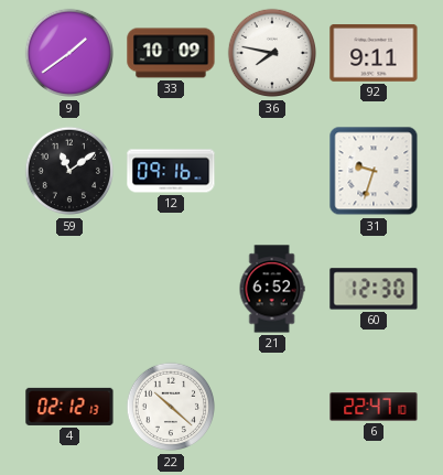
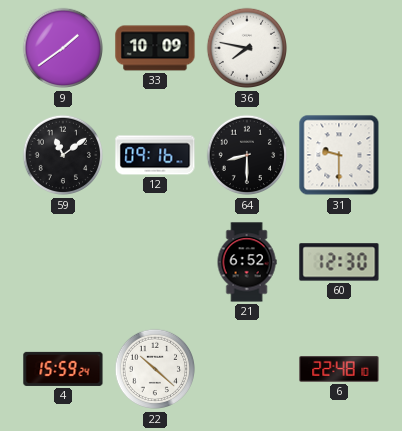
92: 9:11 -> none
64: none -> 8:30
31: 9:33 -> 9:30
4: 02:12 -> 15:59
6: 22:47 -> 22:48
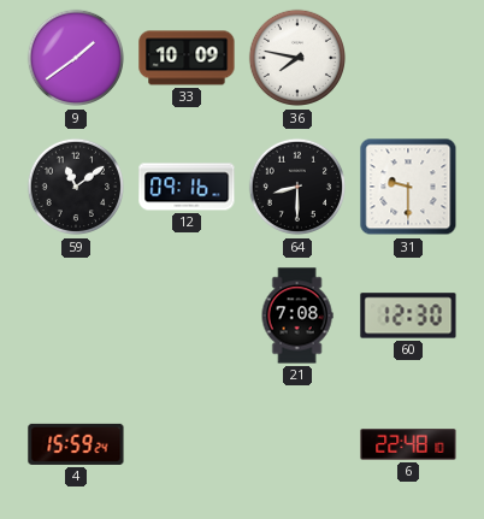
21: 6:52 -> 7:08
22: 10:22 -> none
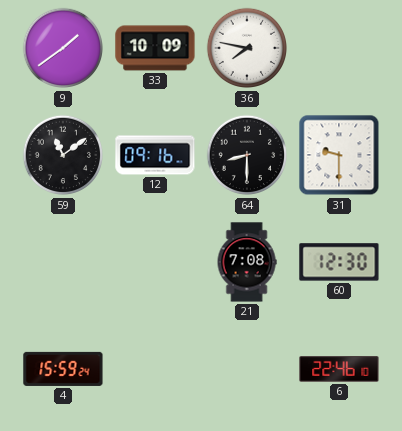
6: 22:48 -> 22:46
